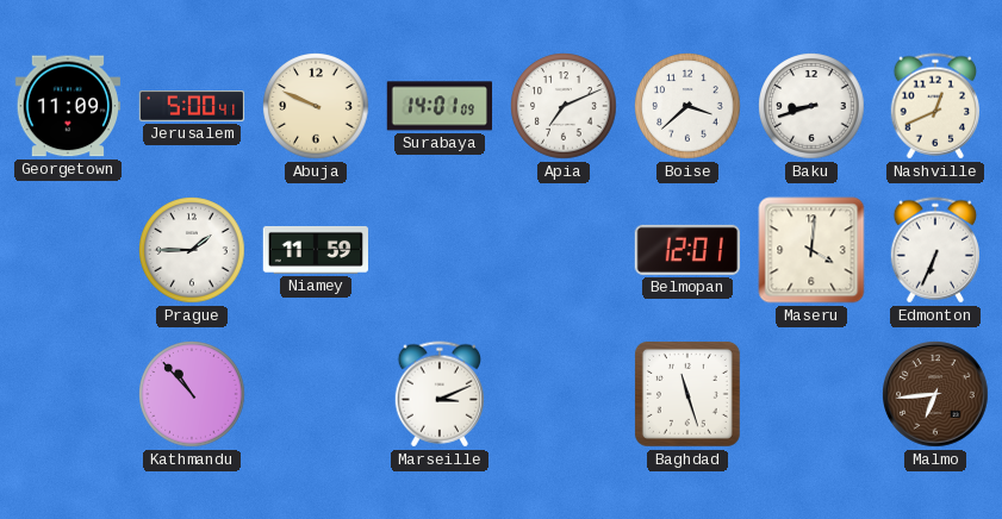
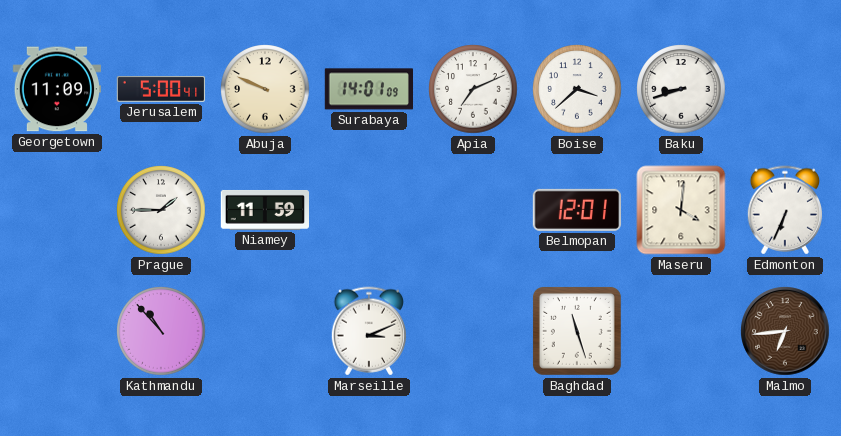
Nashville: 12:41 -> none
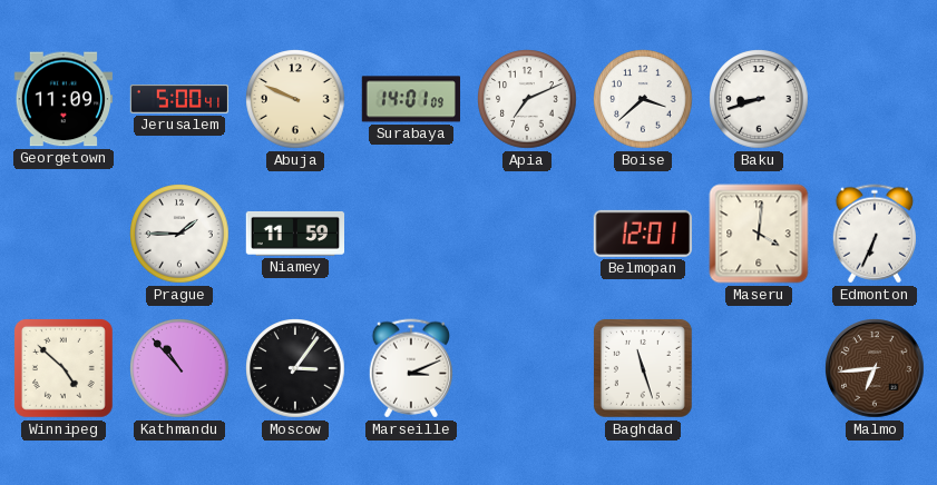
Winnipeg: none -> 4:52
Moscow: none -> 3:06
